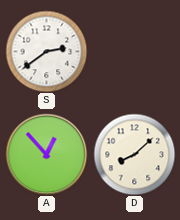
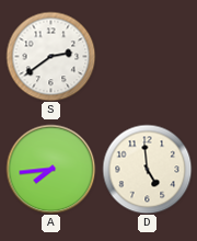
A: 12:53 -> 7:44
D: 8:08 -> 4:59
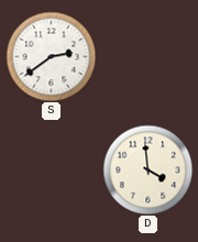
A: 7:44 -> none
D: 4:59 -> 3:59
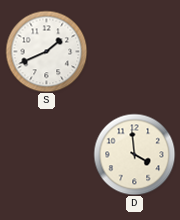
S: 2:39 -> 1:41
